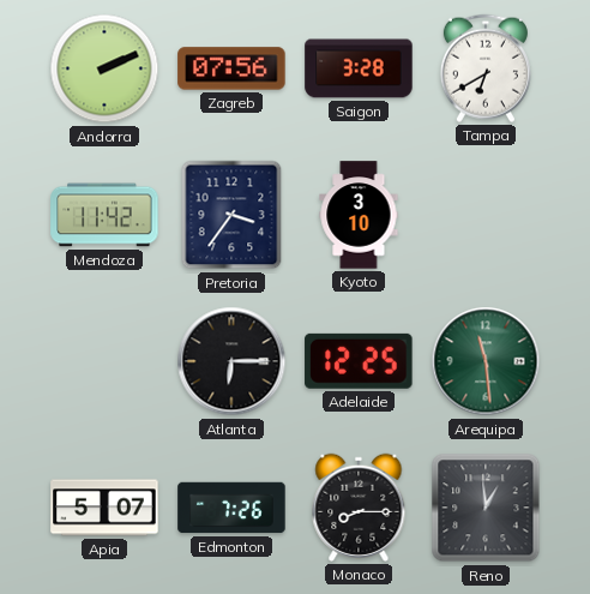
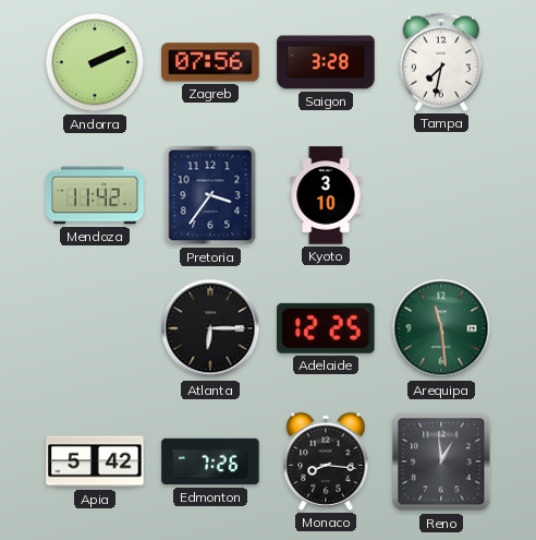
Tampa: 6:40 -> 7:32
Apia: 5:07 -> 5:42
Monaco: 8:15 -> 8:16
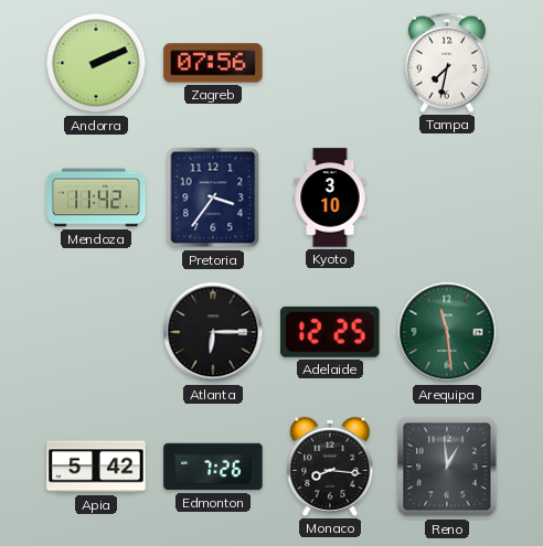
Saigon: 3:28 -> none
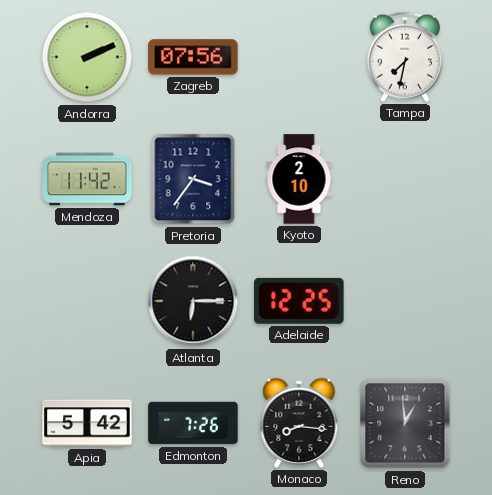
Kyoto: 3:10 -> 2:10
Arequipa: 11:29 -> none
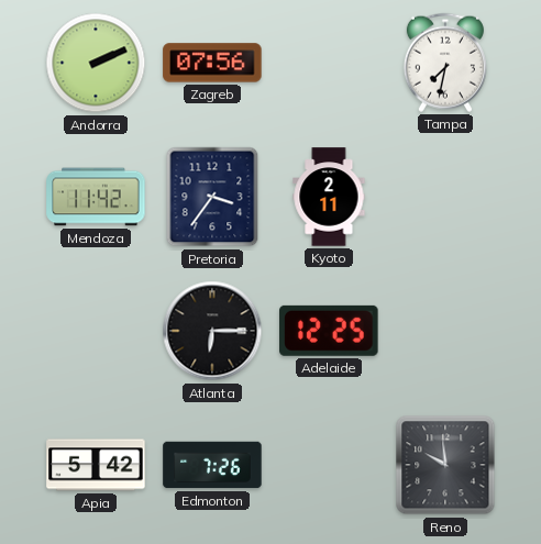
Kyoto: 2:10 -> 2:11
Monaco: 8:16 -> none
Reno: 12:59 -> 9:59
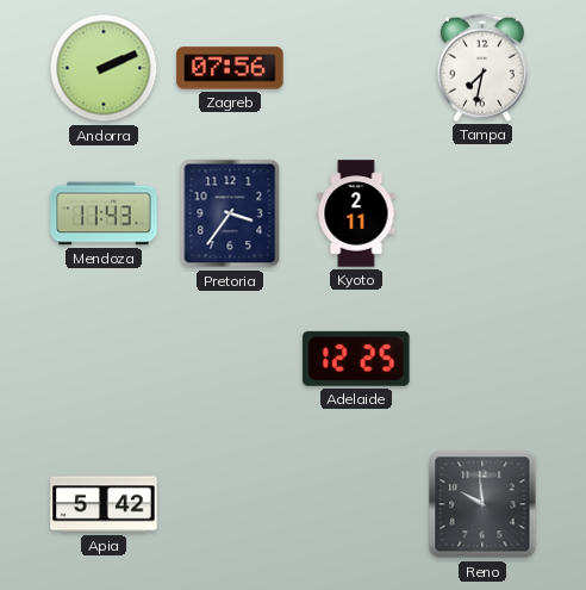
Mendoza: 11:42 -> 11:43
Atlanta: 6:15 -> none
Edmonton: 7:26 -> none
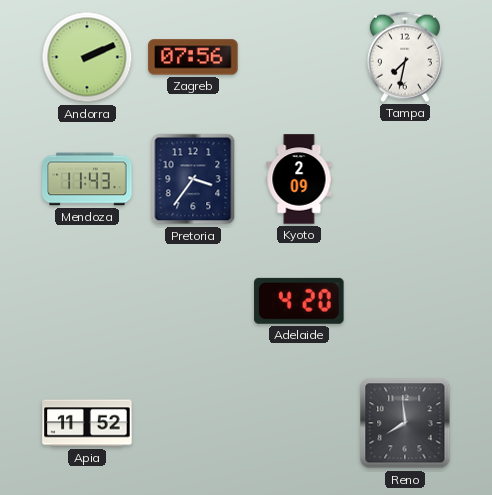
Kyoto: 2:11 -> 2:09
Adelaide: 12:25 -> 4:20
Apia: 5:42 -> 11:52
Reno: 9:59 -> 7:59
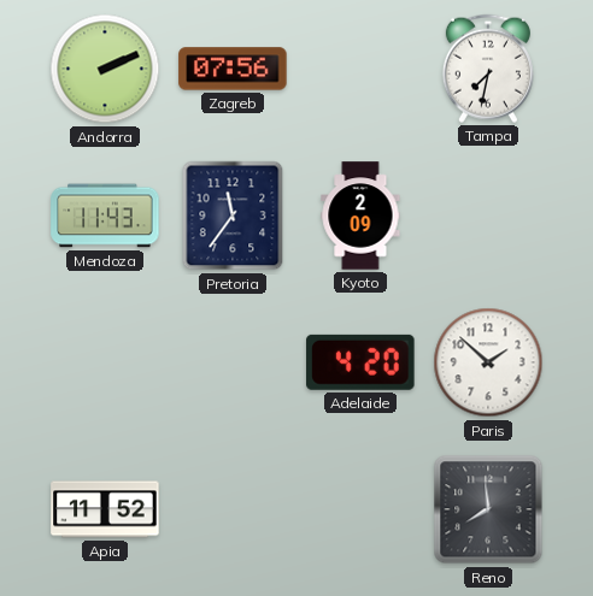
Pretoria: 3:36 -> 11:36
Paris: none -> 1:52
